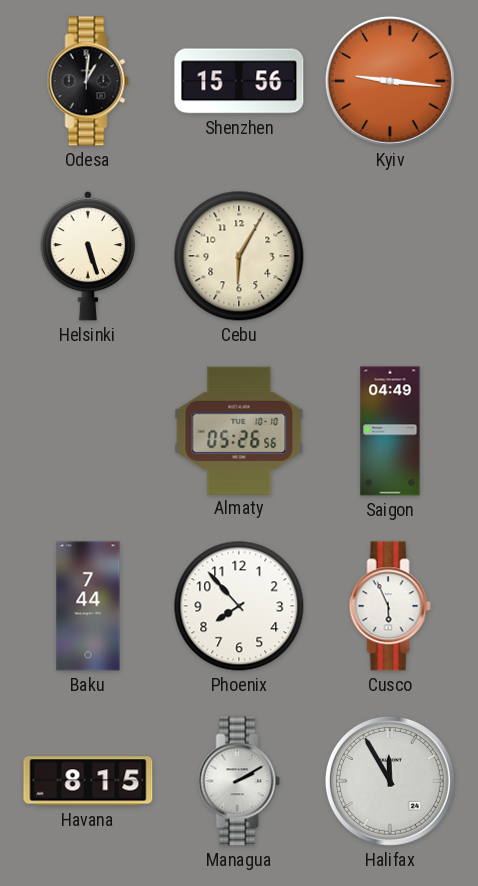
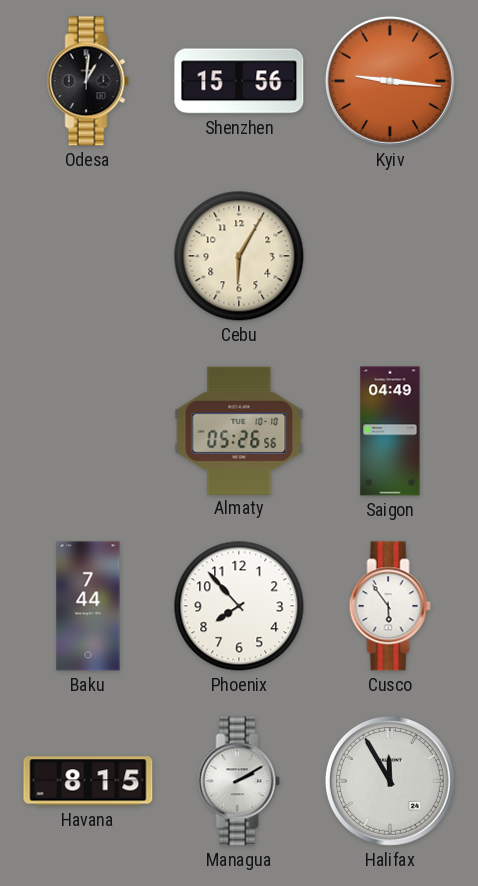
Helsinki: 5:27 -> none
Cusco: 5:56 -> 5:54
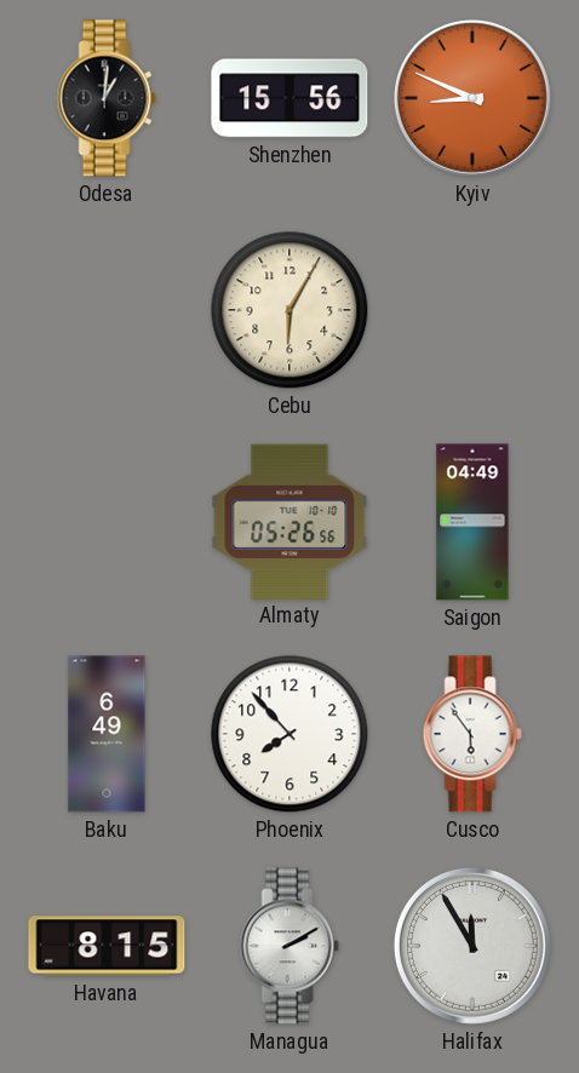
Kyiv: 9:16 -> 8:49
Baku: 7:44 -> 6:49
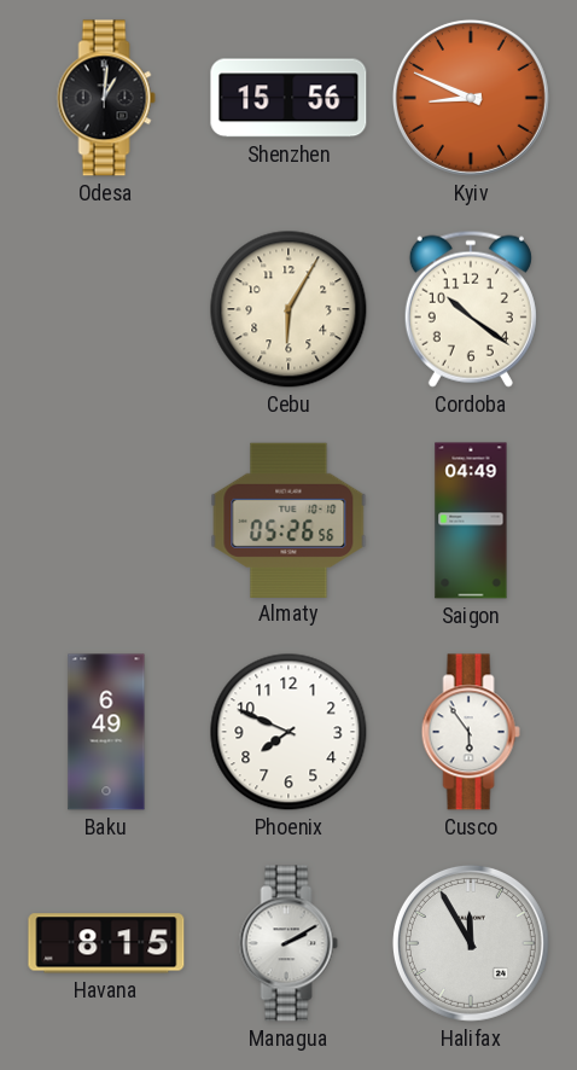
Cordoba: none -> 10:21
Phoenix: 7:53 -> 7:49
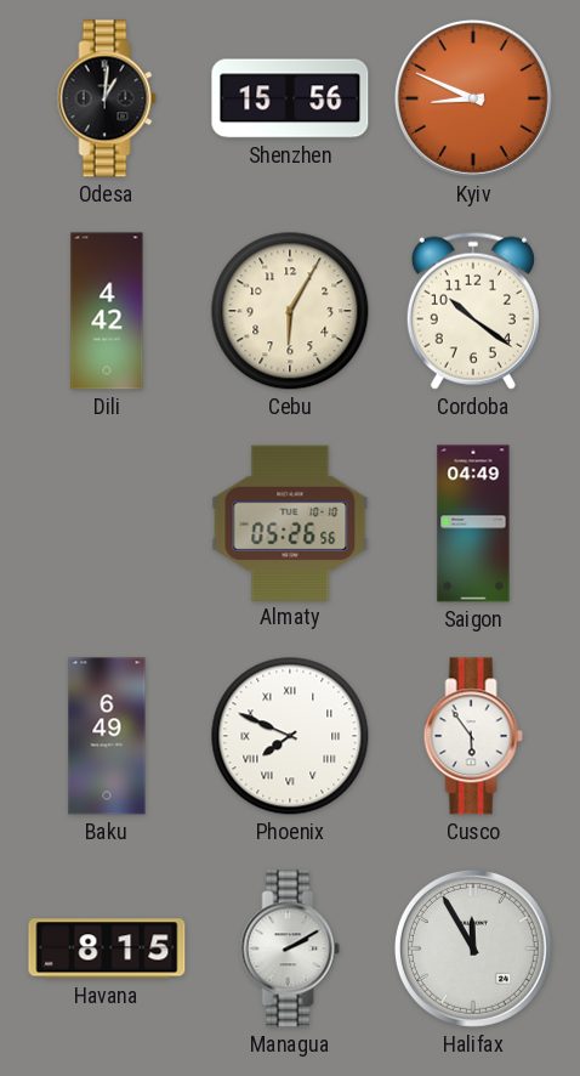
Dili: none -> 4:42
Phoenix numerals: Arabic -> Roman
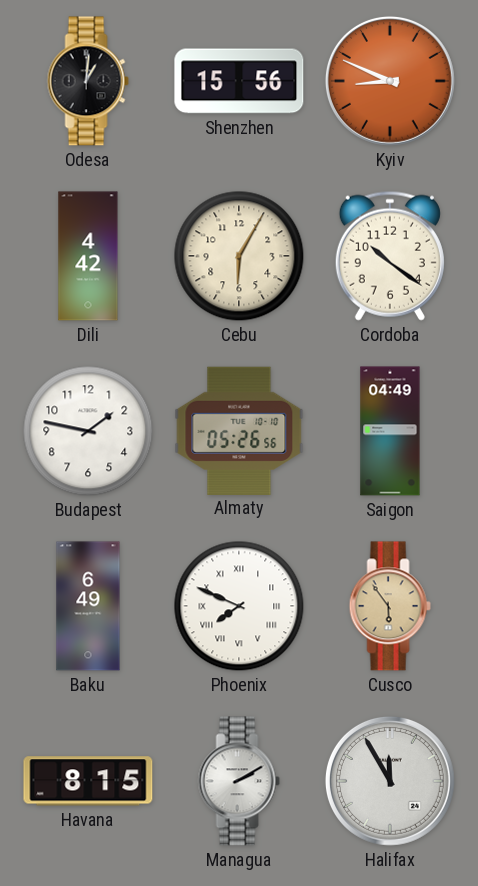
Budapest: none -> 1:47
Cusco dial: white -> champagne
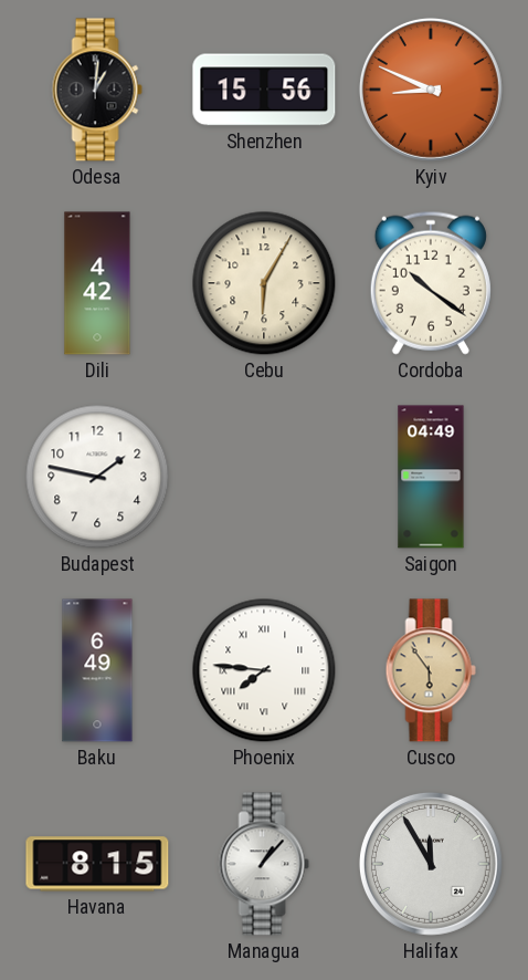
Almaty: 05:26 -> none
Phoenix: 7:49 -> 7:46
Managua: 2:10 -> 1:07
